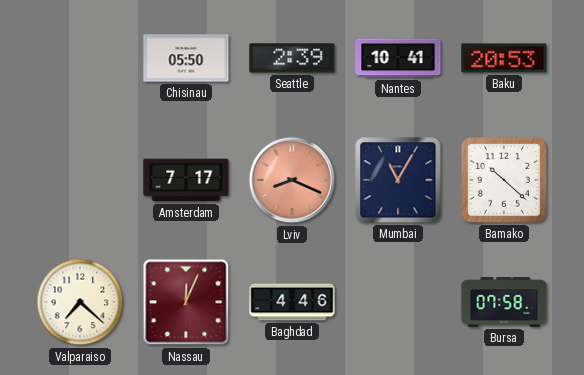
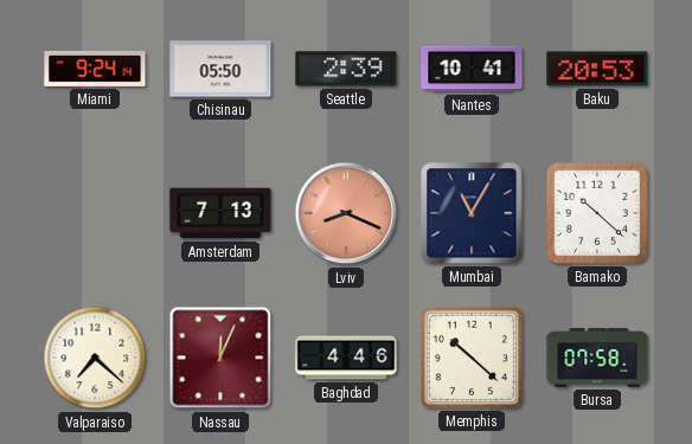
Miami: none -> 9:24
Amsterdam: 7:17 -> 7:13
Memphis: none -> 10:22
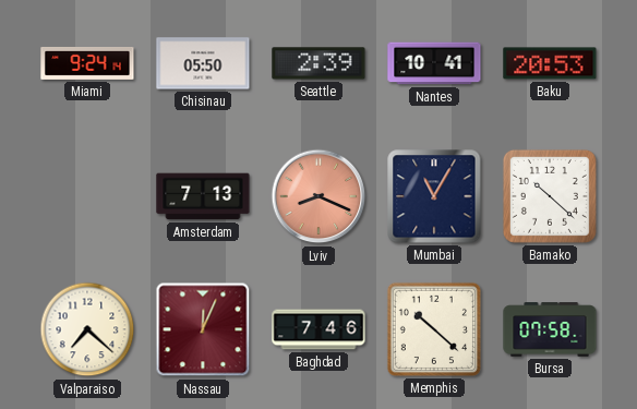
Baghdad: 4:46 -> 7:46
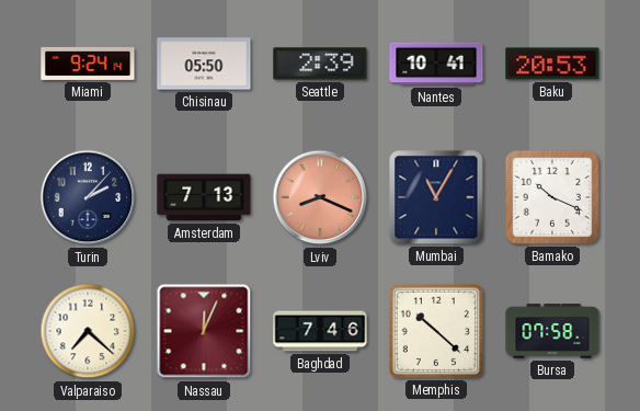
Turin: none -> 2:07
Bamako: 10:22 -> 10:19
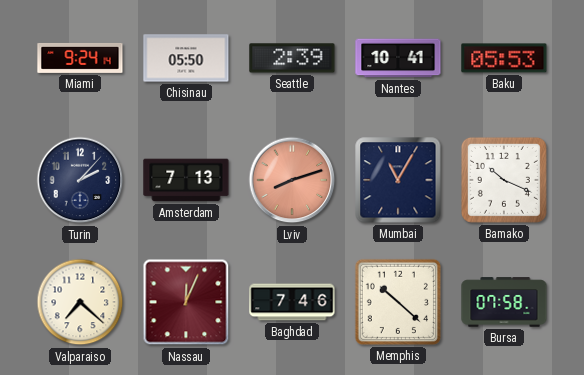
Baku: 20:53 -> 05:53
Lviv: 8:19 -> 8:12
